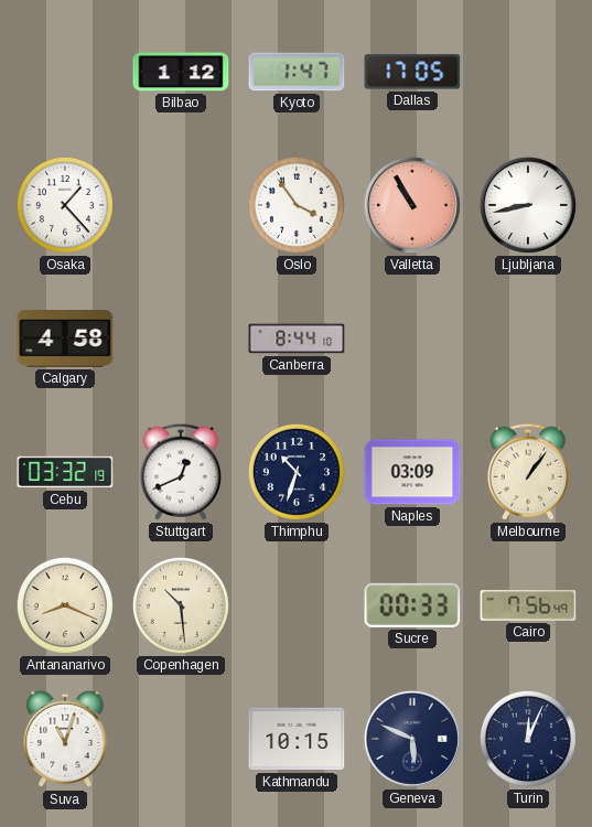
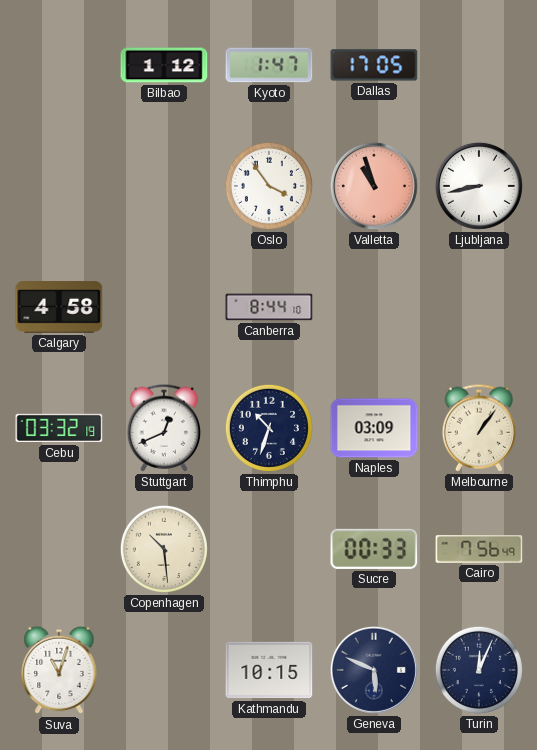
Osaka: 1:23 -> none
Valletta: 10:55 -> 10:57
Antananarivo: 8:19 -> none
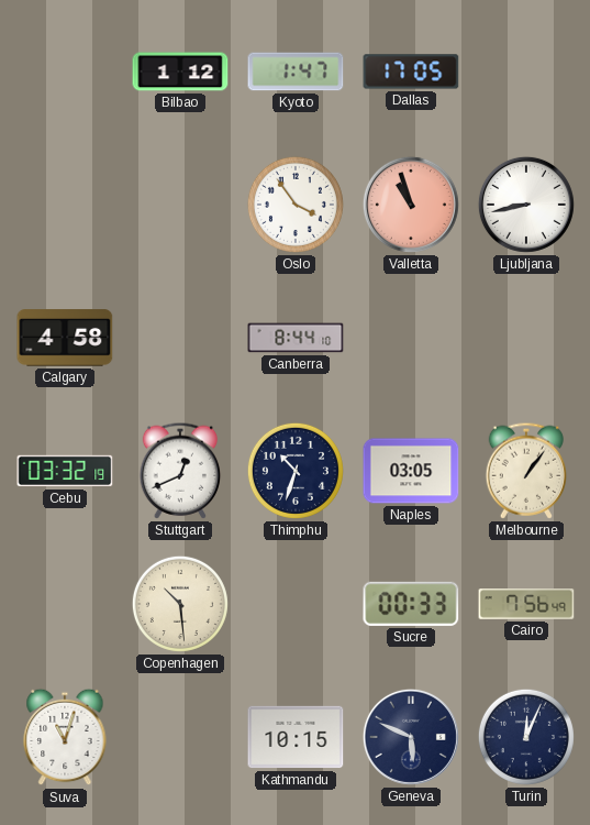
Naples: 03:09 -> 03:05
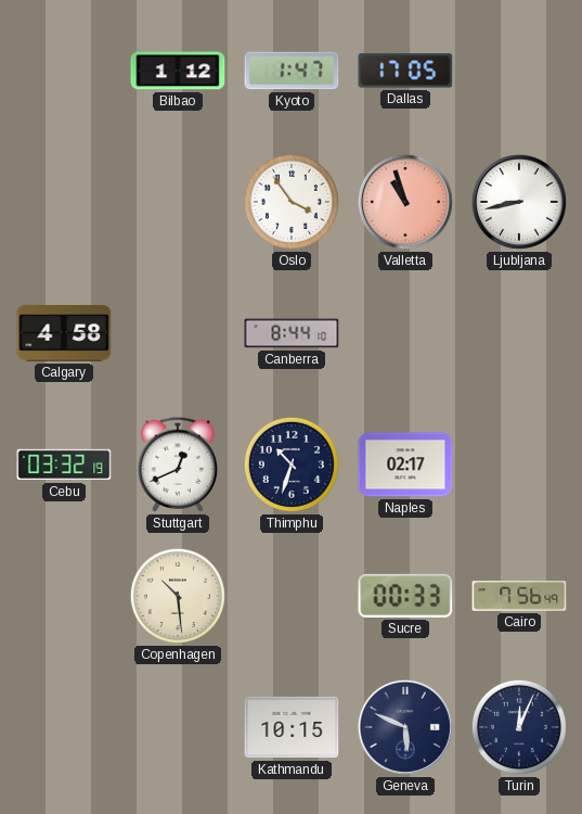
Naples: 03:05 -> 02:17
Melbourne: 1:06 -> none
Suva: 11:03 -> none
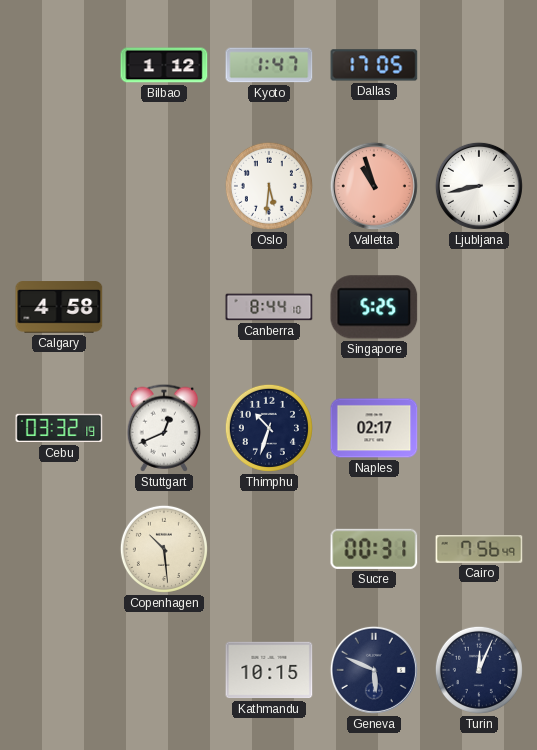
Oslo: 3:54 -> 5:31
Singapore: none -> 5:25
Sucre: 00:33 -> 00:31
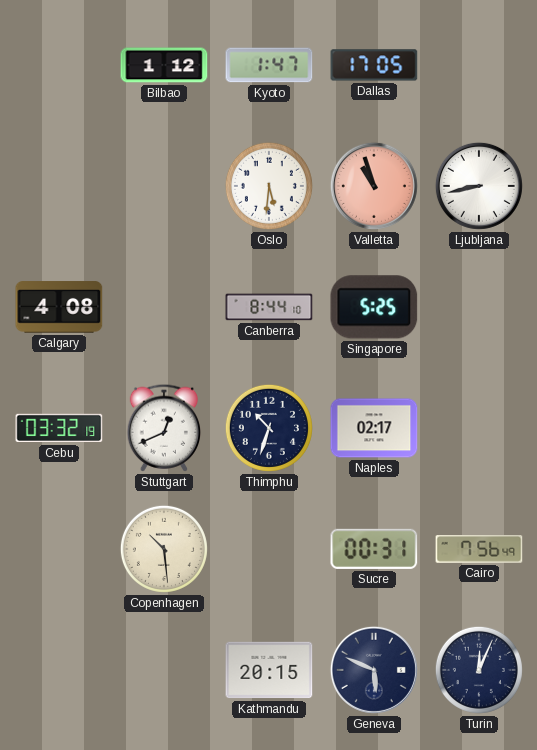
Calgary: 4:58 -> 4:08
Kathmandu: 10:15 -> 20:15
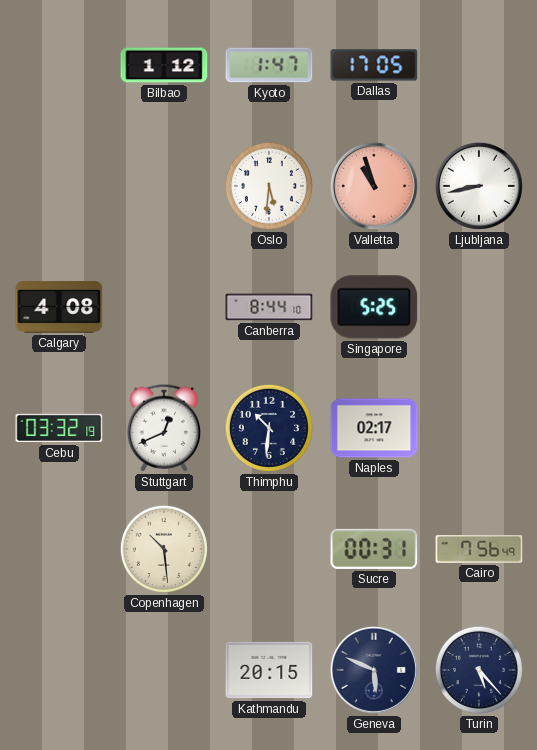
Thimphu: 10:33 -> 10:31
Turin: 12:04 -> 5:23
